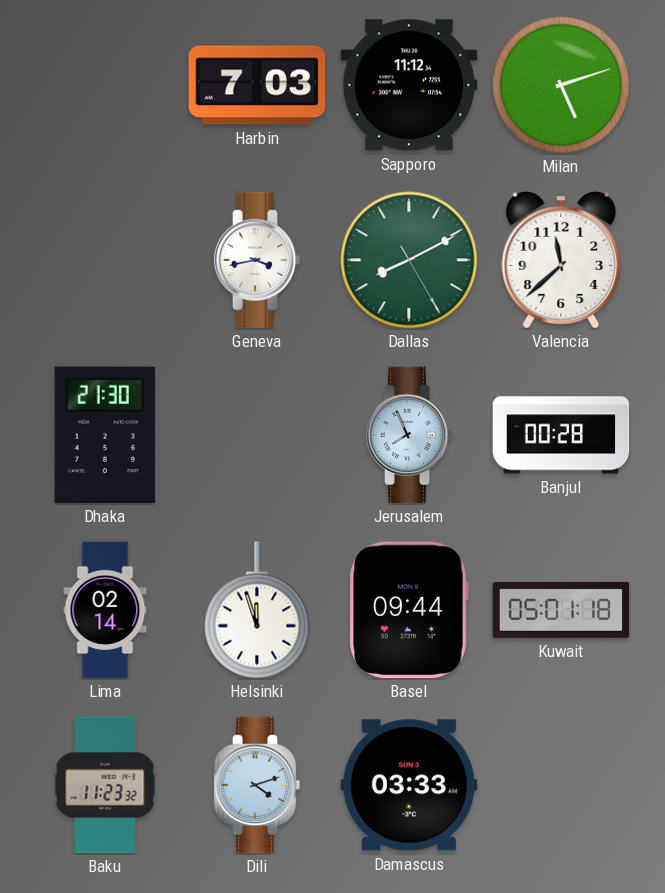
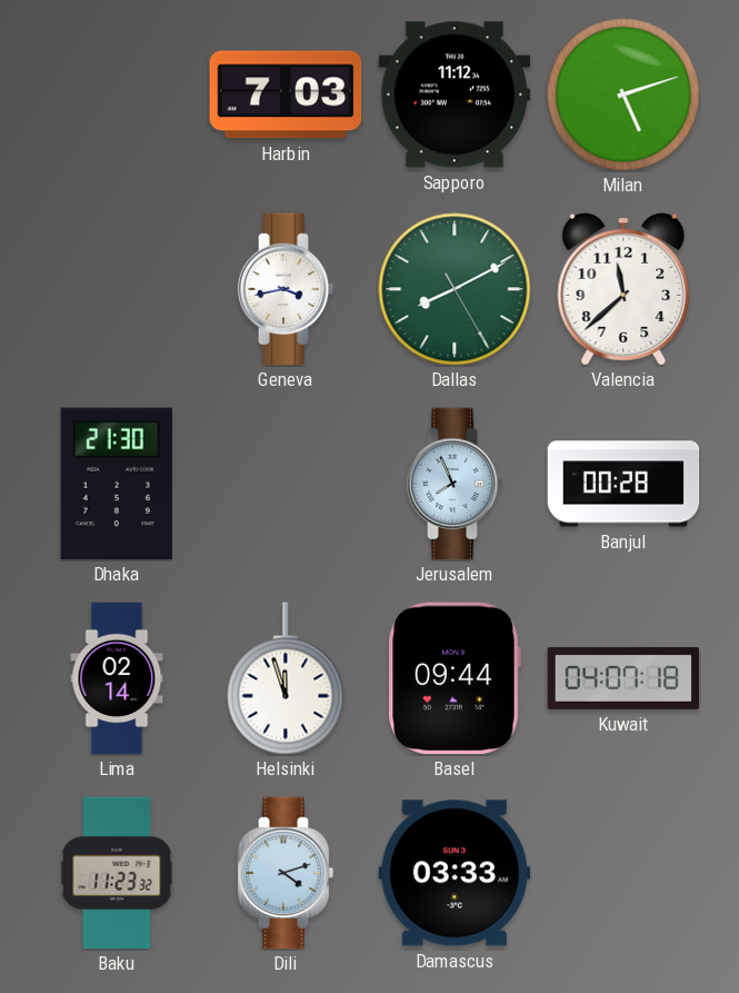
Kuwait: 05:01 -> 04:07
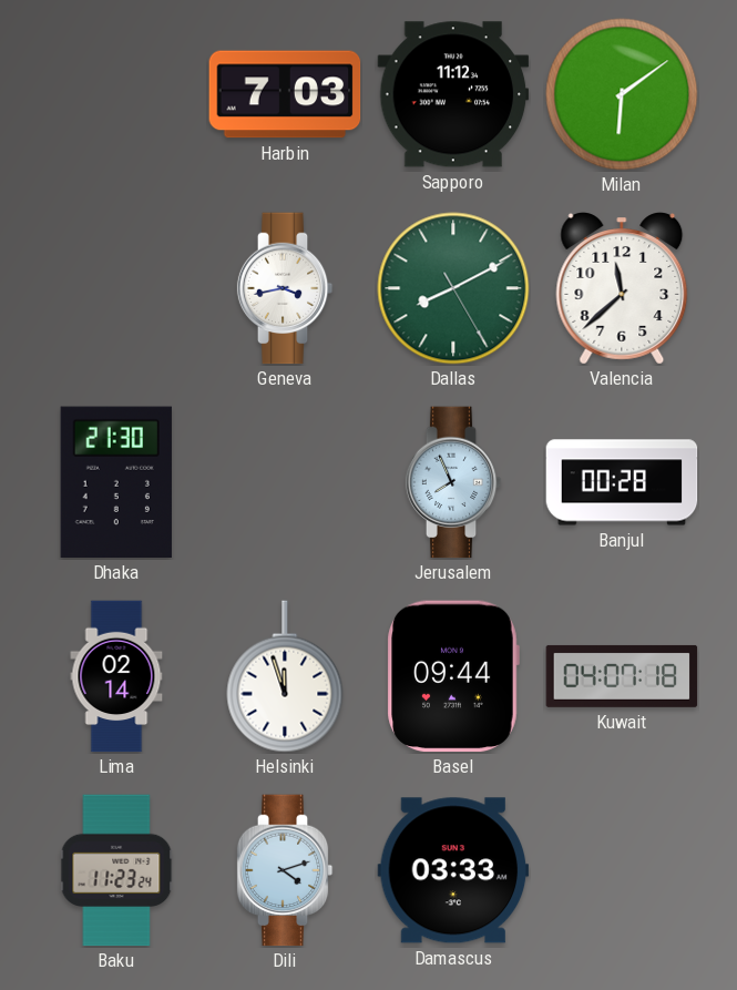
Milan: 5:12 -> 6:09
Baku: 11:23:32 -> 11:23:24
